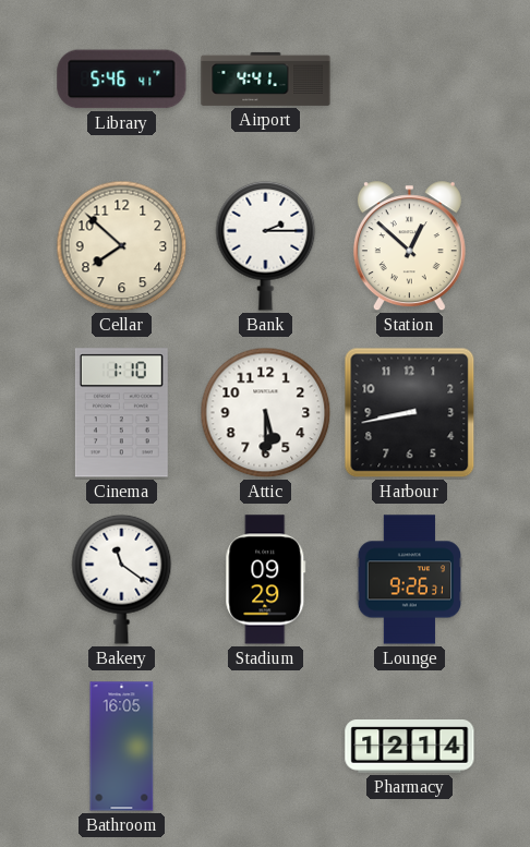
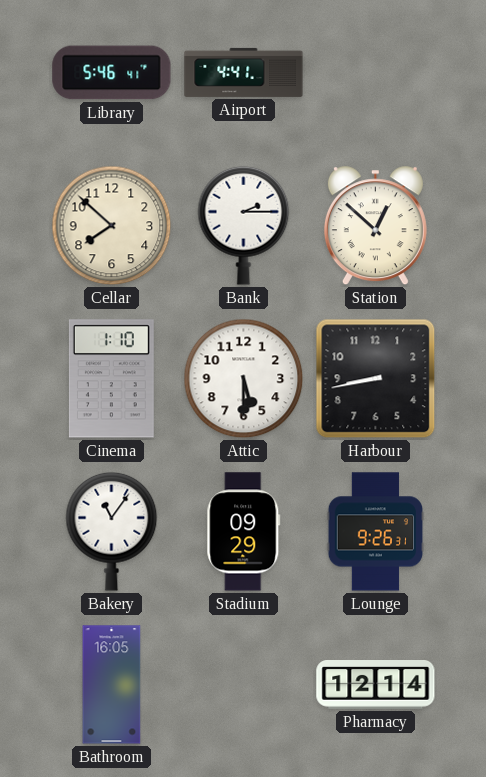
Bakery: 11:21 -> 11:06
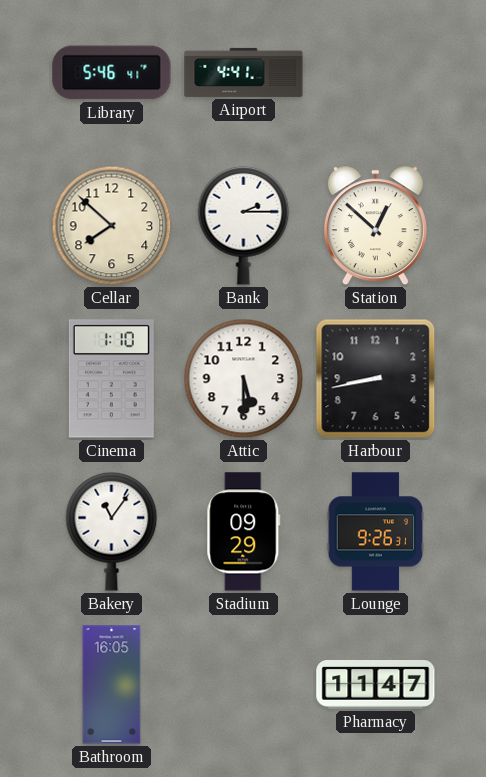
Pharmacy: 12:14 -> 11:47
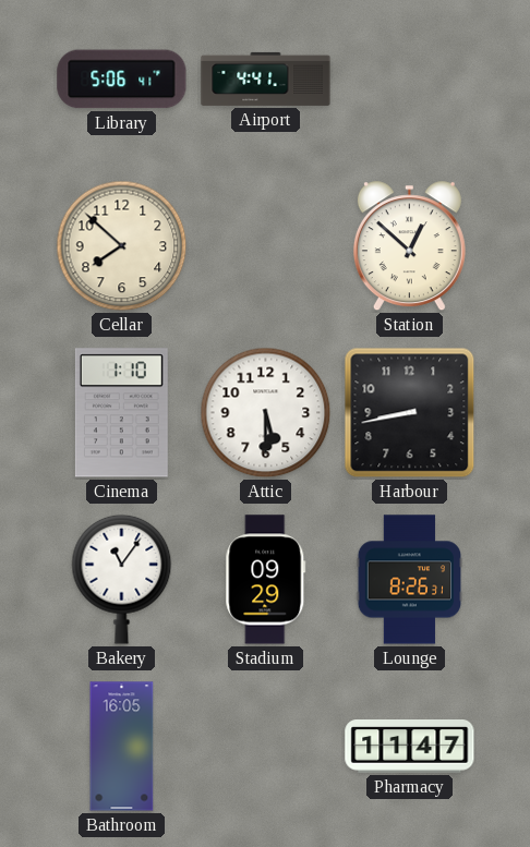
Library: 5:46 -> 5:06
Bank: 2:15 -> none
Lounge: 9:26 -> 8:26
